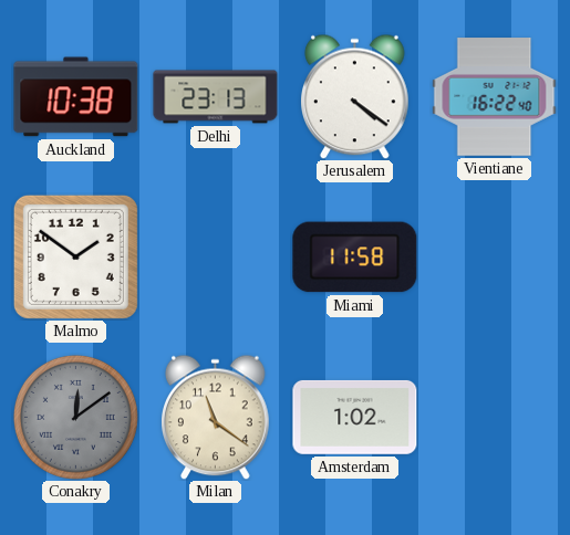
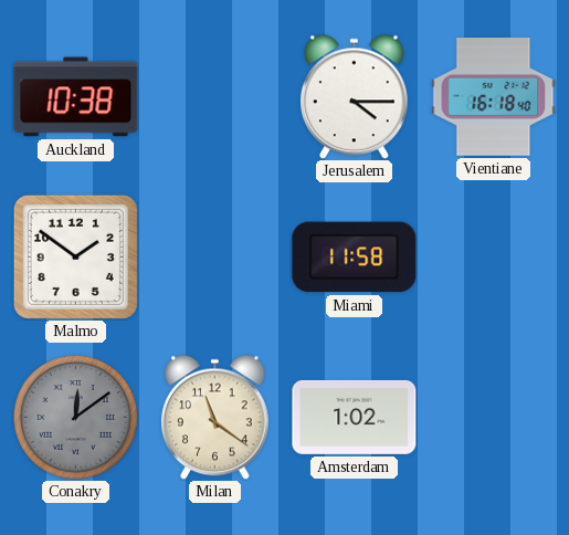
Delhi: 23:13 -> none
Jerusalem: 4:21 -> 4:15
Vientiane: 16:22 -> 16:18
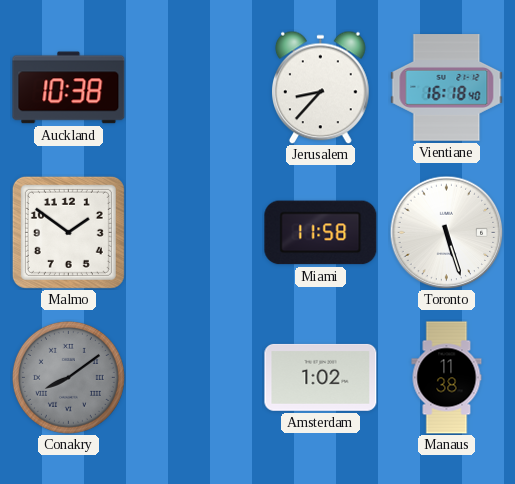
Jerusalem: 4:15 -> 8:37
Toronto: none -> 5:27
Conakry: 12:09 -> 8:09
Milan: 11:21 -> none
Manaus: none -> 11:38
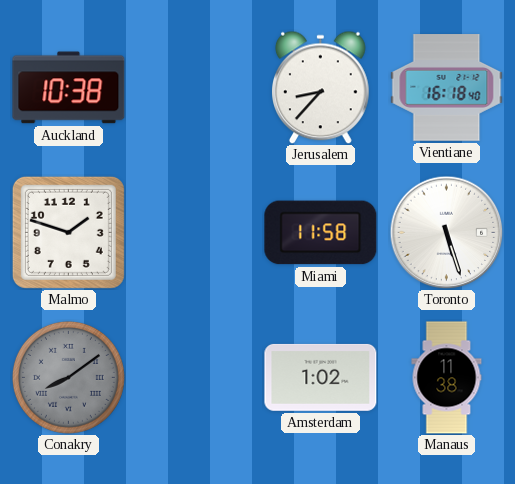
Malmo: 1:51 -> 1:48
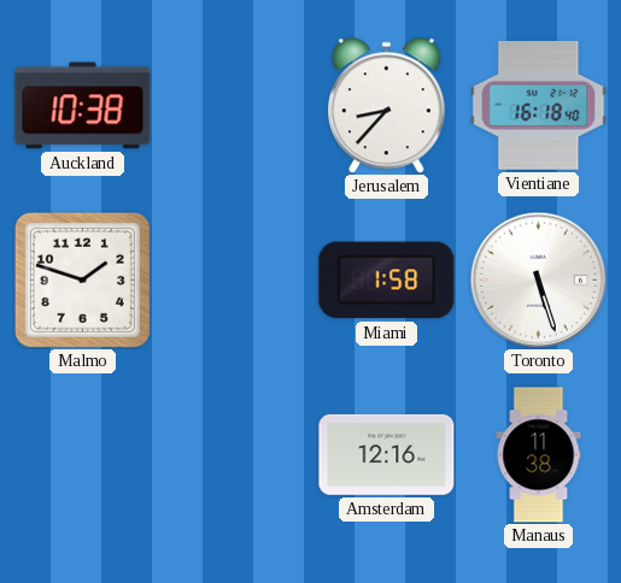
Miami: 11:58 -> 1:58
Conakry: 8:09 -> none
Amsterdam: 1:02 -> 12:16
